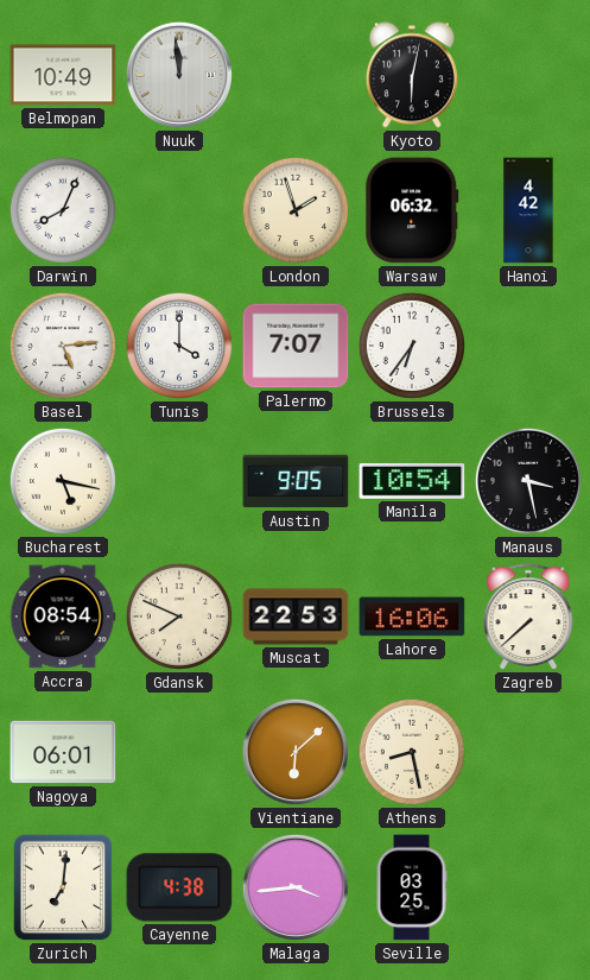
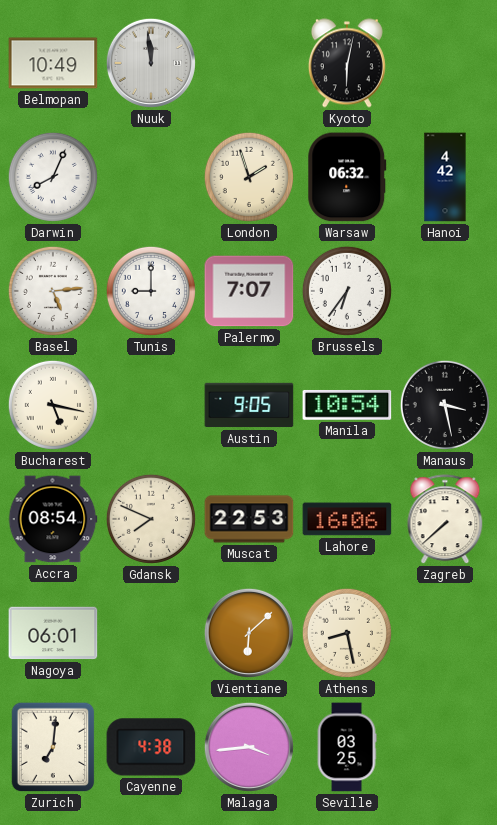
Tunis: 4:00 -> 9:00
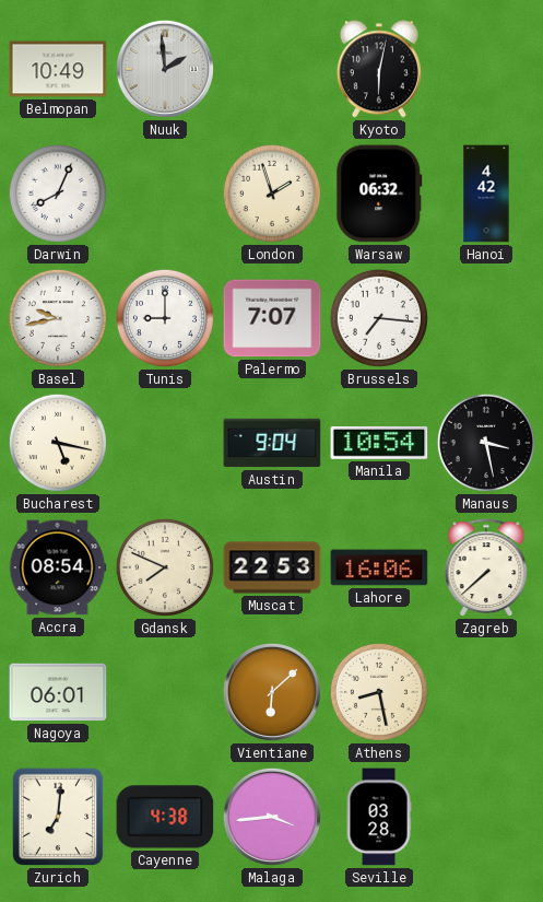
Nuuk: 11:59 -> 1:59
Basel: 5:14 -> 9:43
Brussels: 6:36 -> 7:16
Austin: 9:05 -> 9:04
Seville: 03:25 -> 03:28
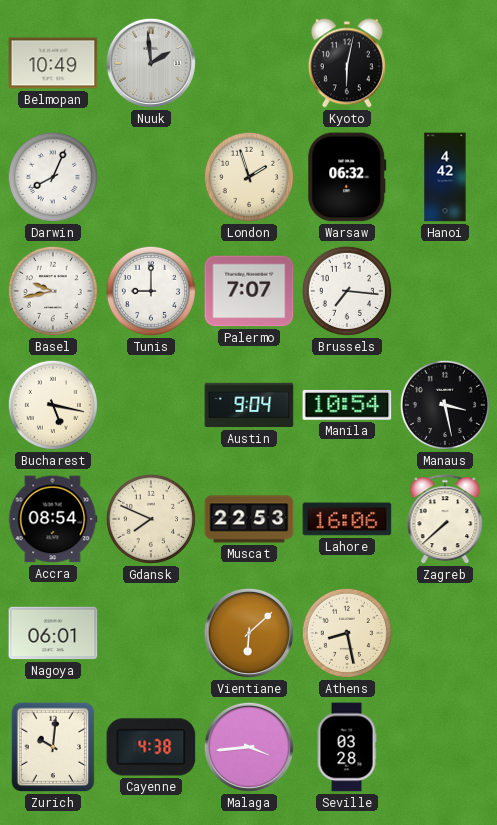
Zurich: 7:01 -> 10:01
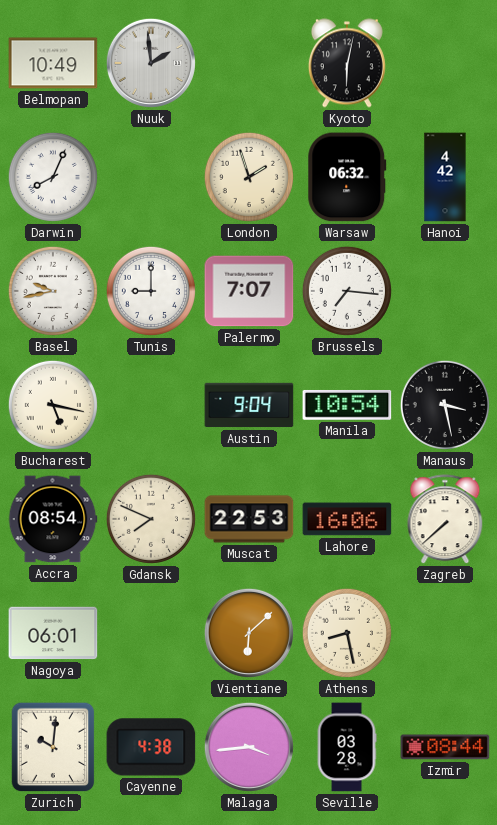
Izmir: none -> 08:44
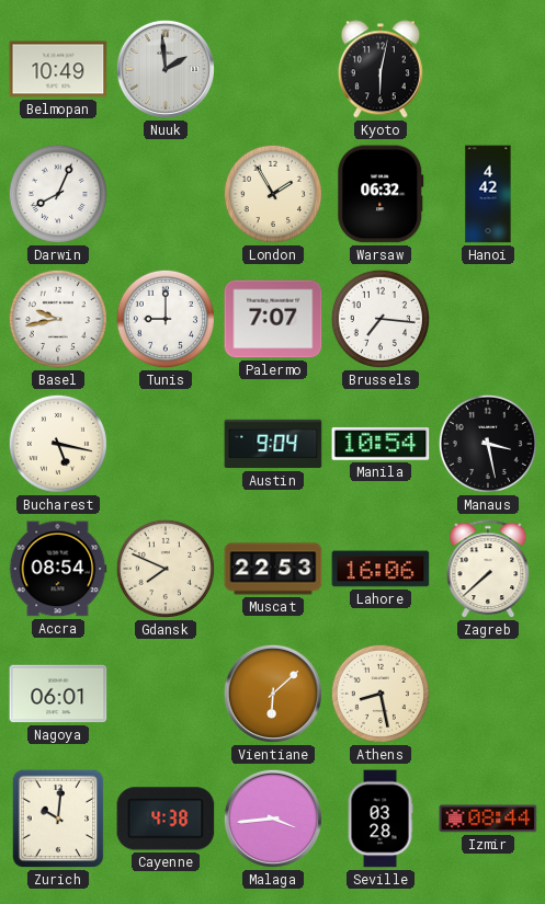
London: 1:57 -> 1:55
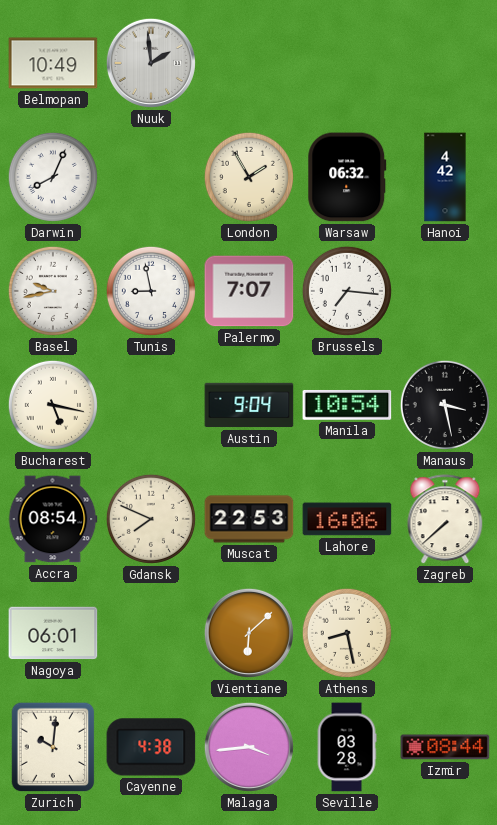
Kyoto: 6:02 -> none
Tunis: 9:00 -> 8:58
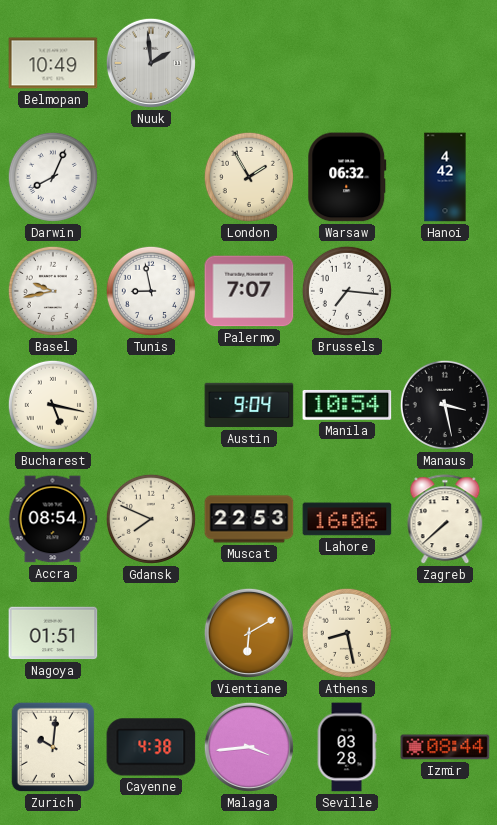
Nagoya: 06:01 -> 01:51
Vientiane: 6:08 -> 6:10
